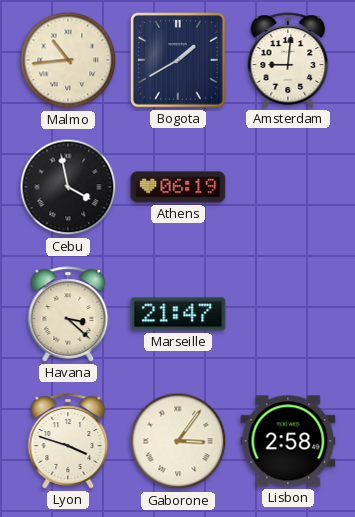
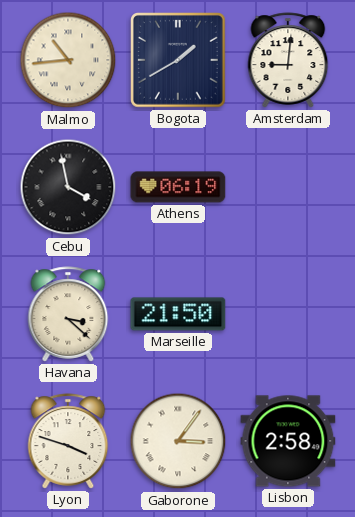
Marseille: 21:47 -> 21:50
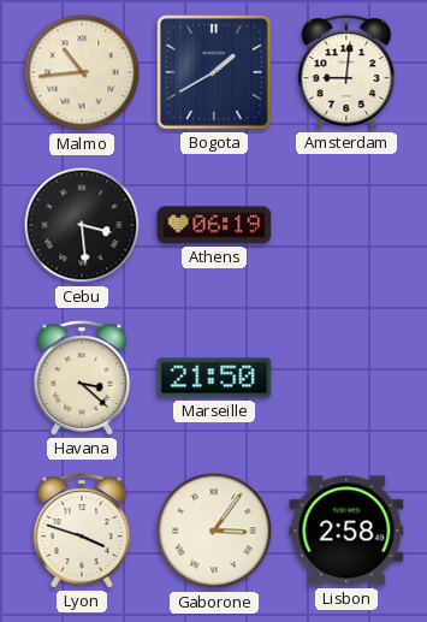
Cebu: 3:58 -> 3:29
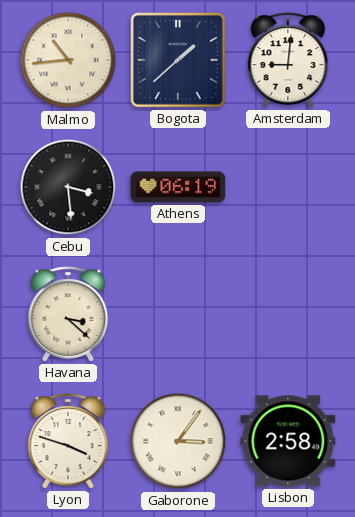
Bogota: 1:40 -> 1:38
Marseille: 21:50 -> none
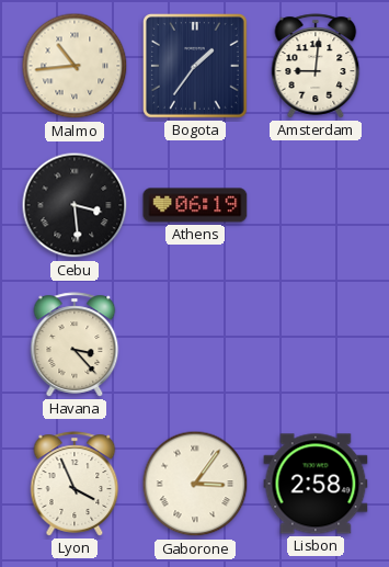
Bogota: 1:38 -> 1:36
Havana: 3:22 -> 3:23
Lyon: 3:48 -> 3:56
